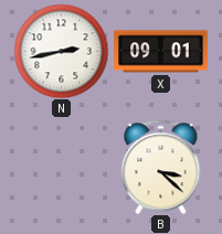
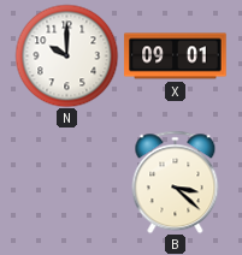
N: 2:43 -> 10:00
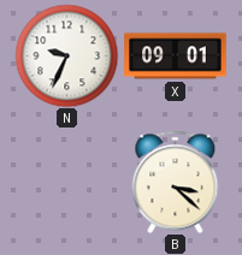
N: 10:00 -> 9:34
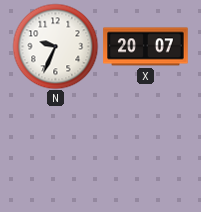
X: 09:01 -> 20:07
B: 3:22 -> none
